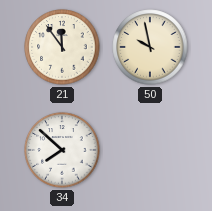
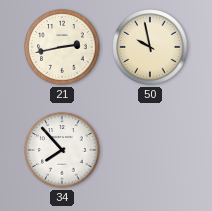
21: 11:54 -> 2:43
34: 7:52 -> 7:53
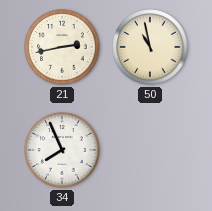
50: 9:58 -> 10:58
34: 7:53 -> 7:56
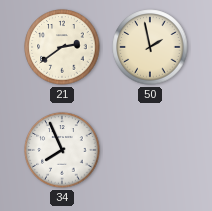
21: 2:43 -> 2:39
50: 10:58 -> 1:58
